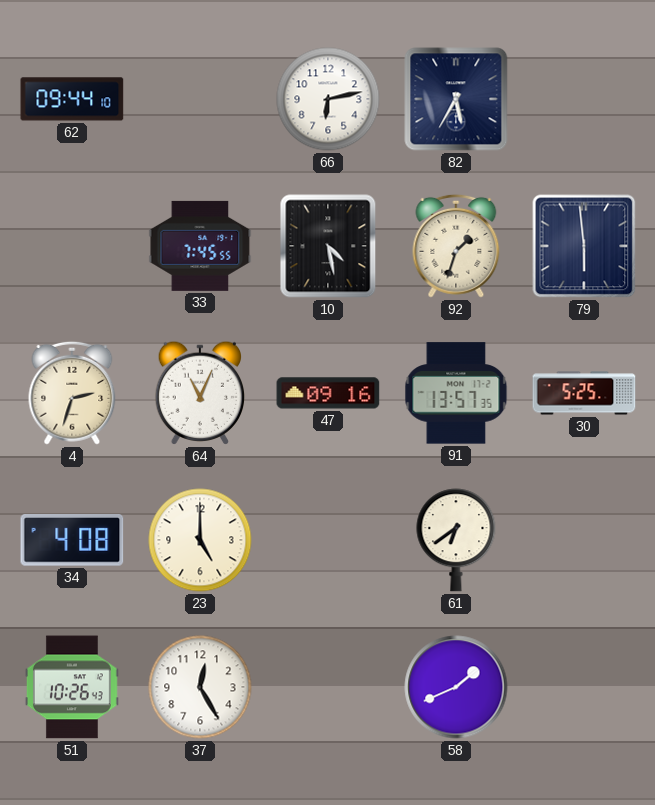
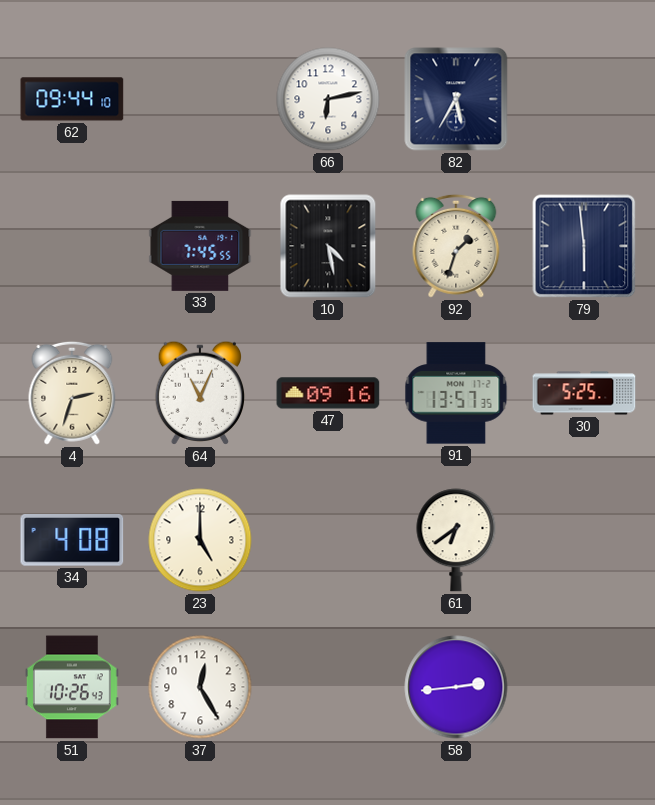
58: 1:41 -> 2:44
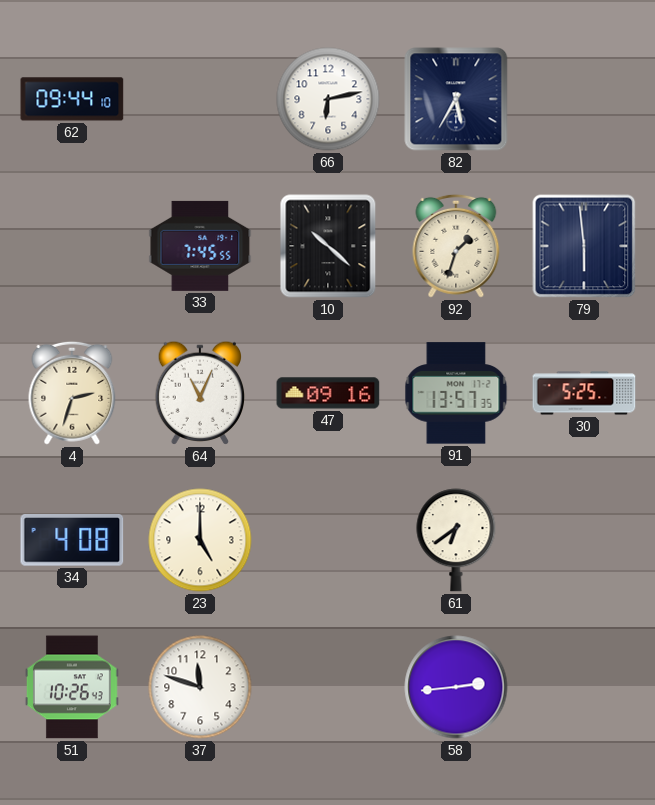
10: 4:28 -> 10:22
37: 12:25 -> 11:48
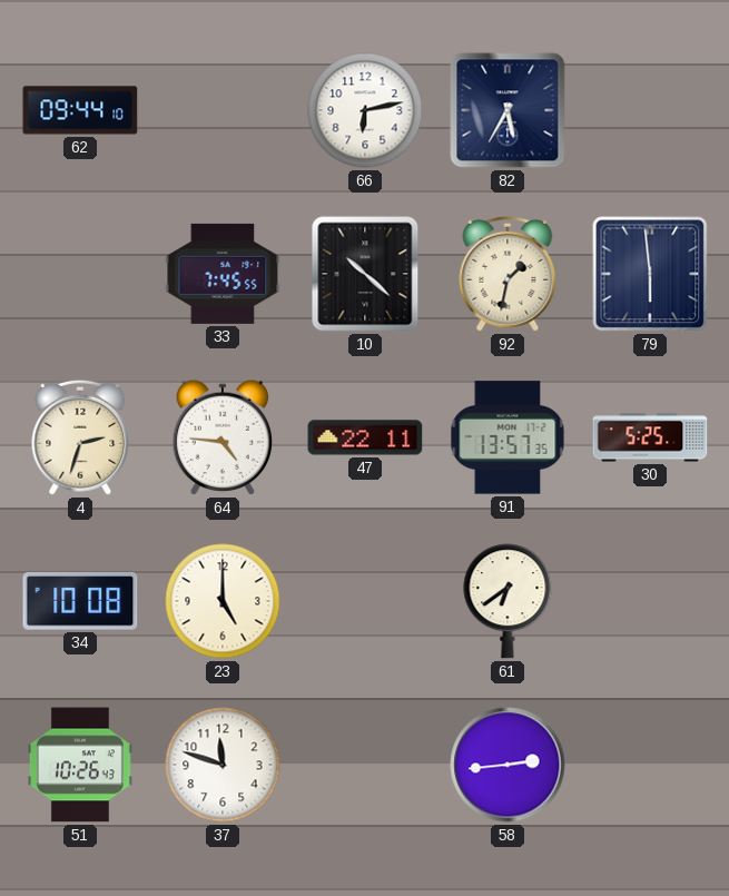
92: 1:33 -> 1:32
64: 11:04 -> 4:46
47: 09:16 -> 22:11
34: 4:08 -> 10:08
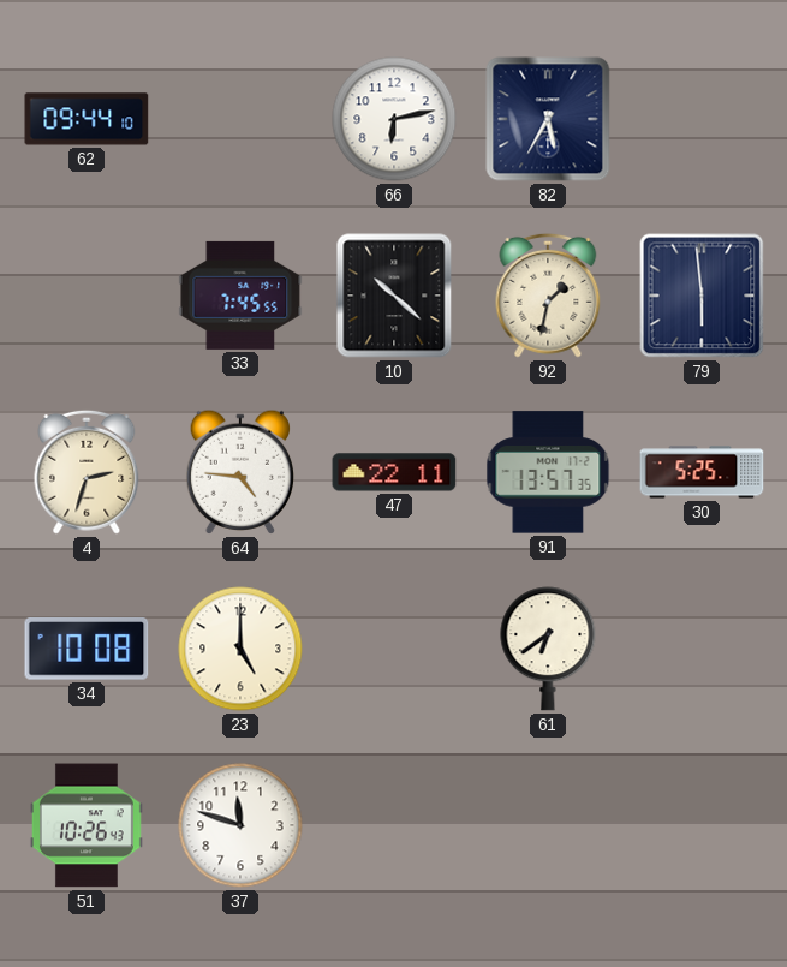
58: 2:44 -> none
